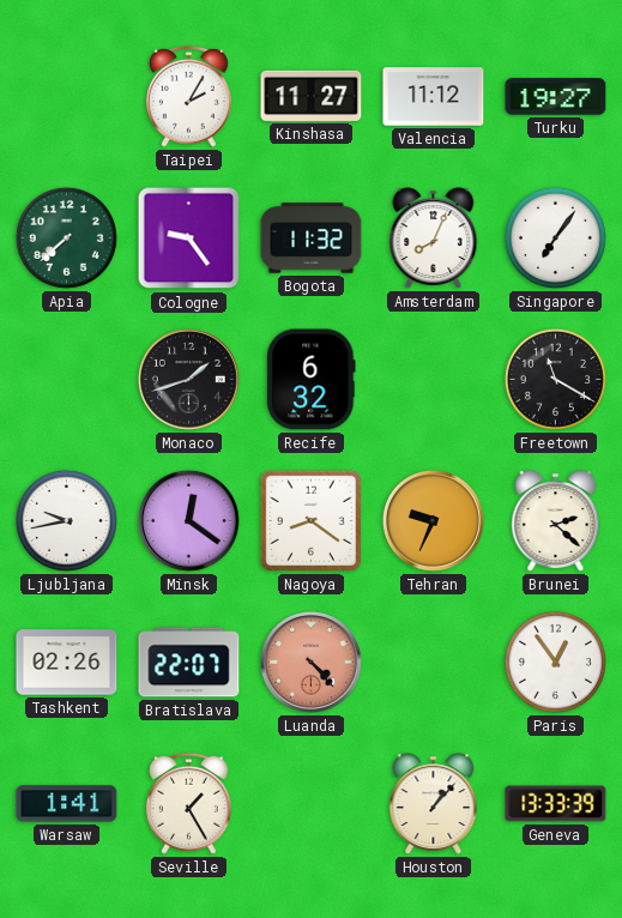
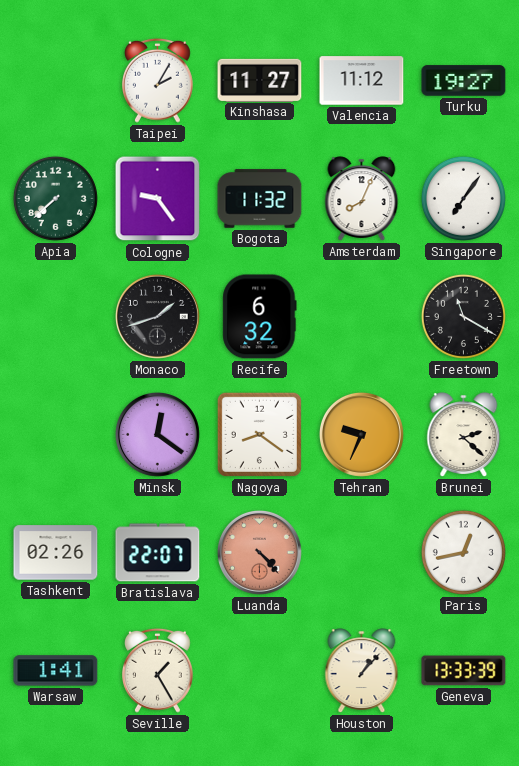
Ljubljana: 9:43 -> none
Paris: 12:54 -> 12:43
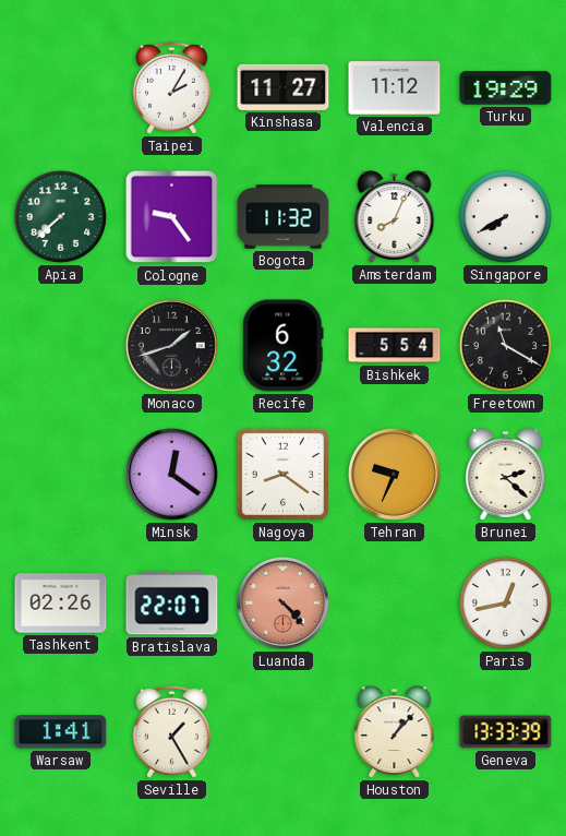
Turku: 19:27 -> 19:29
Singapore: 7:06 -> 7:40
Bishkek: none -> 5:54
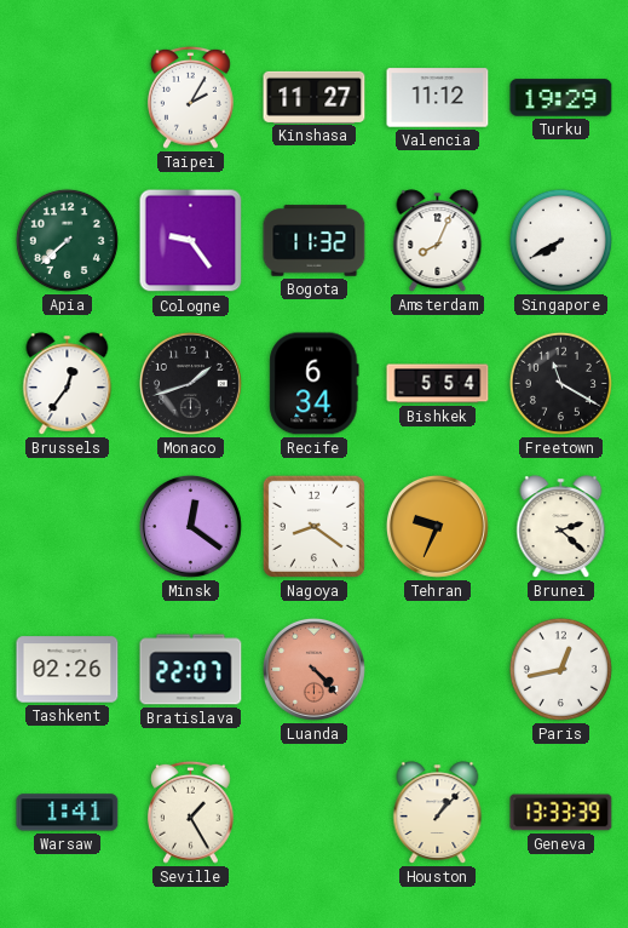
Brussels: none -> 12:36
Recife: 6:32 -> 6:34
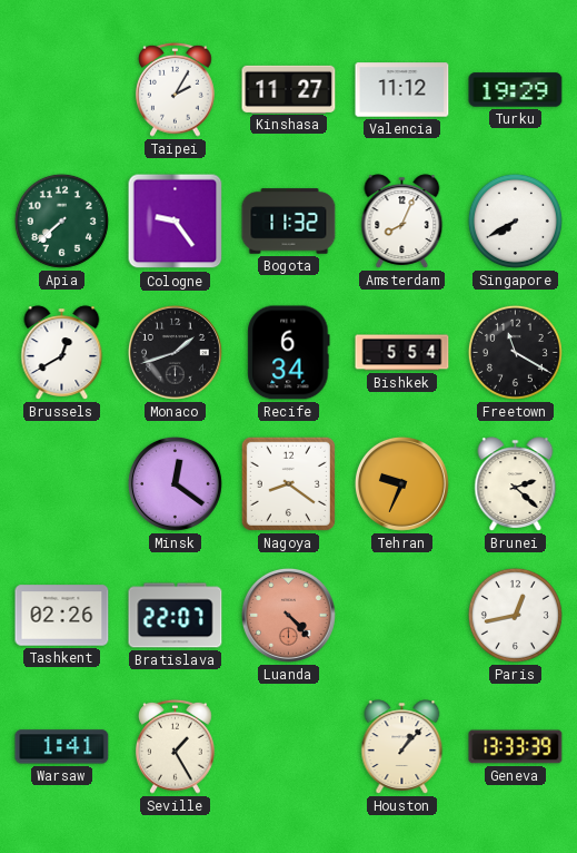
Brussels: 12:36 -> 12:40
